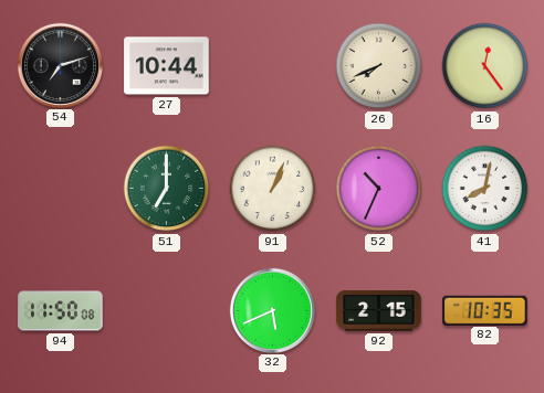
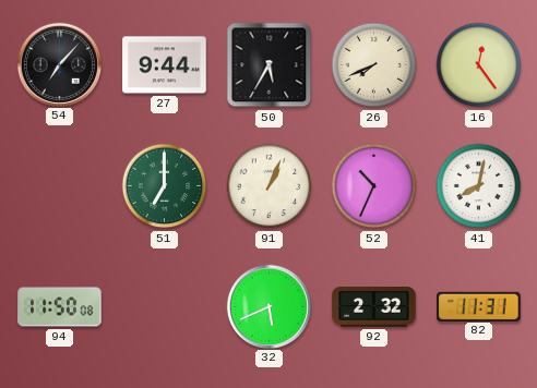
54: 7:12 -> 7:07
27: 10:44 -> 9:44
50: none -> 5:35
92: 2:15 -> 2:32
82: 10:35 -> 11:31
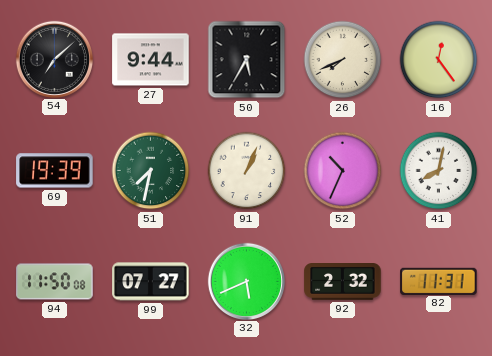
54: 7:07 -> 7:08
69: none -> 19:39
51: 7:00 -> 7:32
99: none -> 07:27
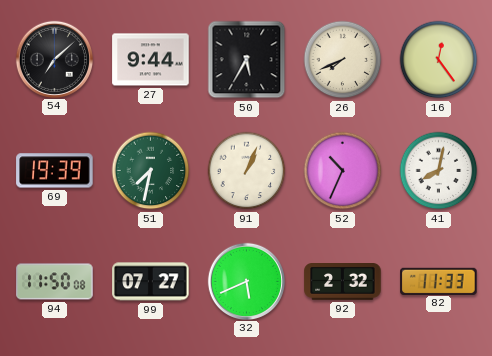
82: 11:31 -> 11:33
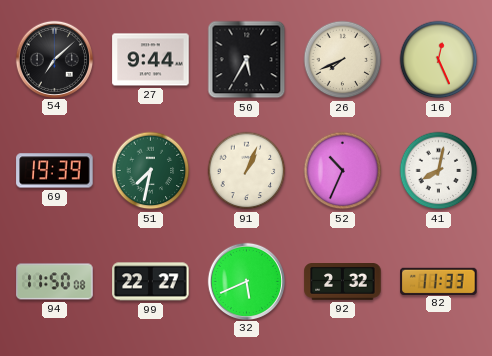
16: 12:24 -> 12:26
99: 07:27 -> 22:27
